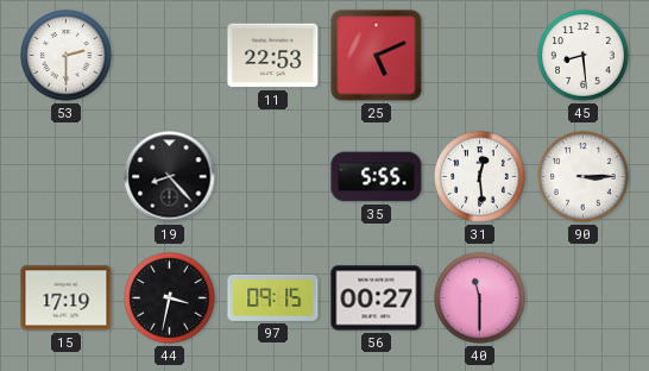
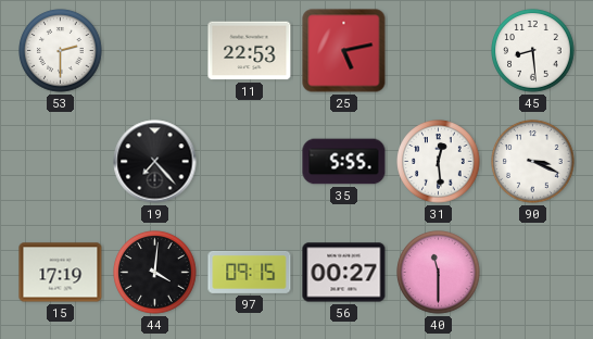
25: 5:11 -> 5:13
19: 8:23 -> 7:23
90: 3:15 -> 3:19
44: 3:32 -> 4:01
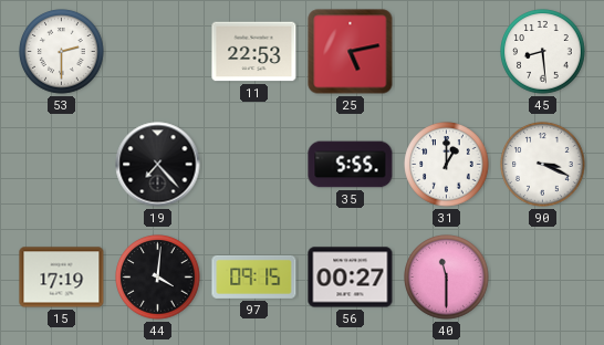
31: 12:29 -> 1:00
